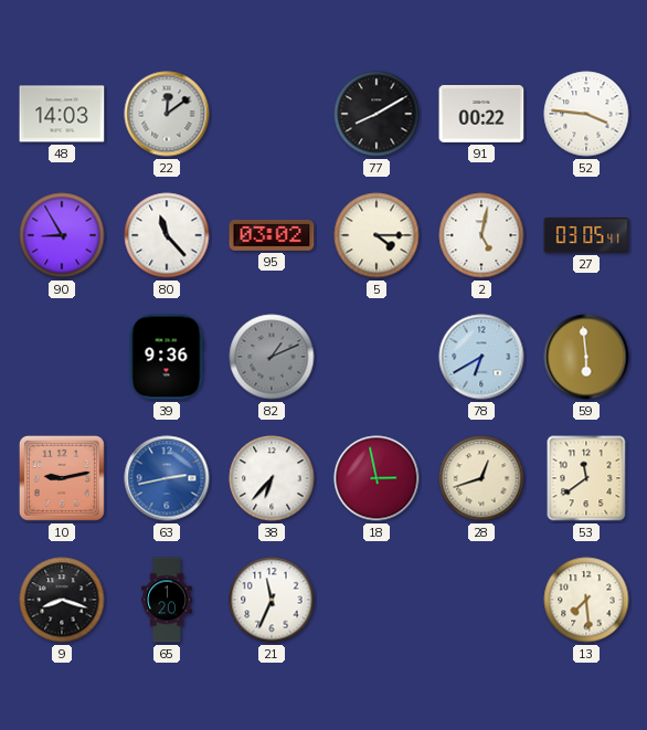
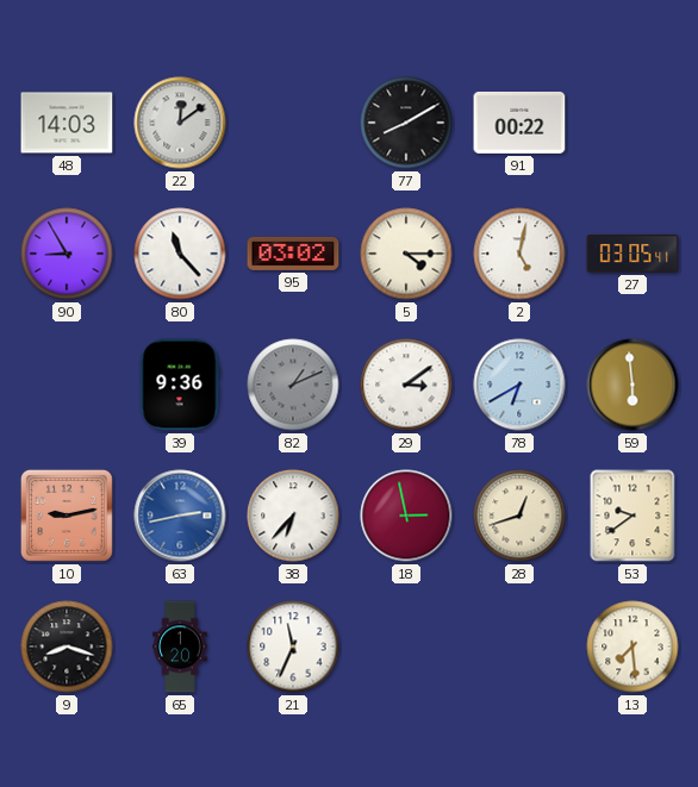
52: 3:46 -> none
29: none -> 3:09
53: 11:39 -> 9:39
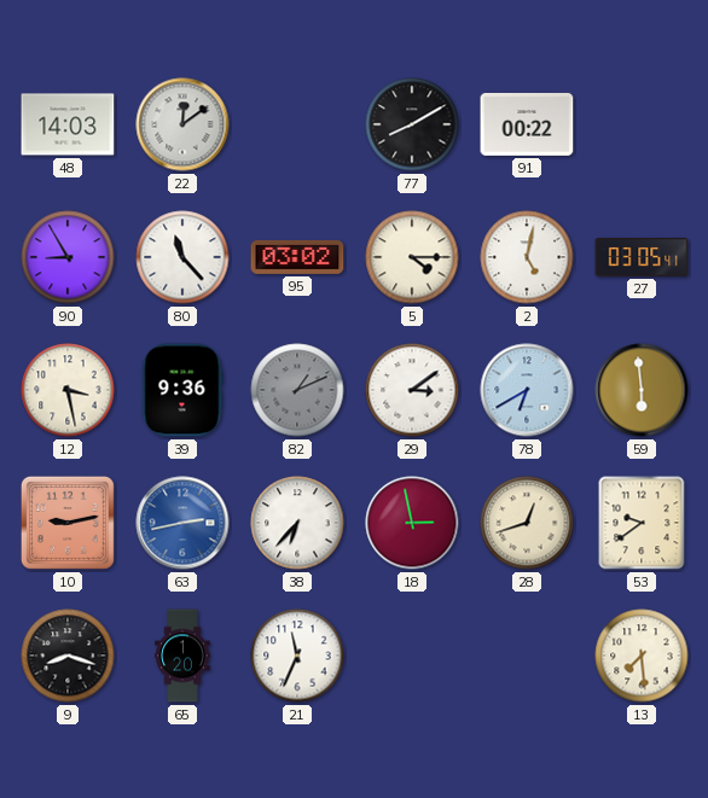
12: none -> 3:28
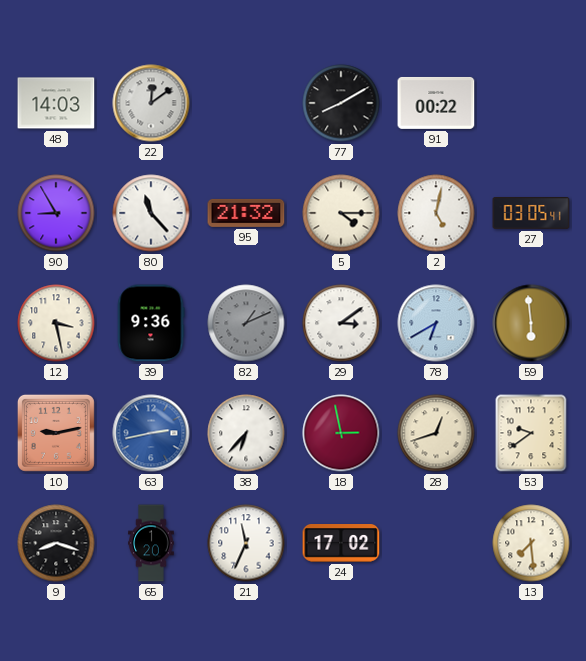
95: 03:02 -> 21:32
24: none -> 17:02
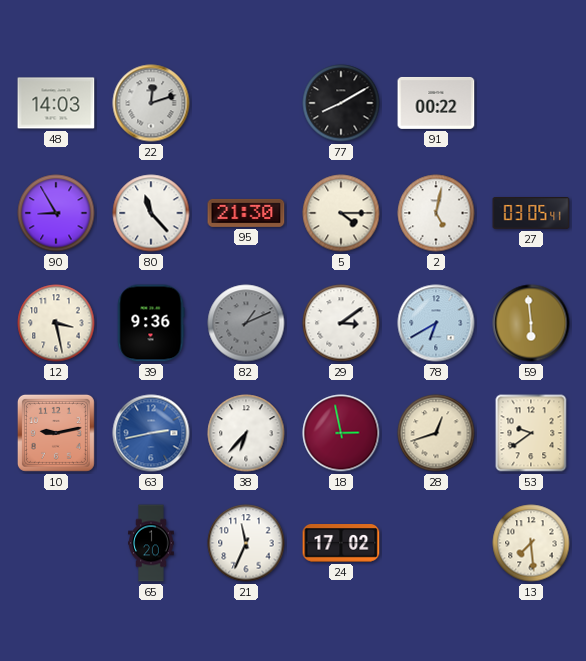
22: 12:09 -> 12:12
95: 21:32 -> 21:30
9: 8:18 -> none
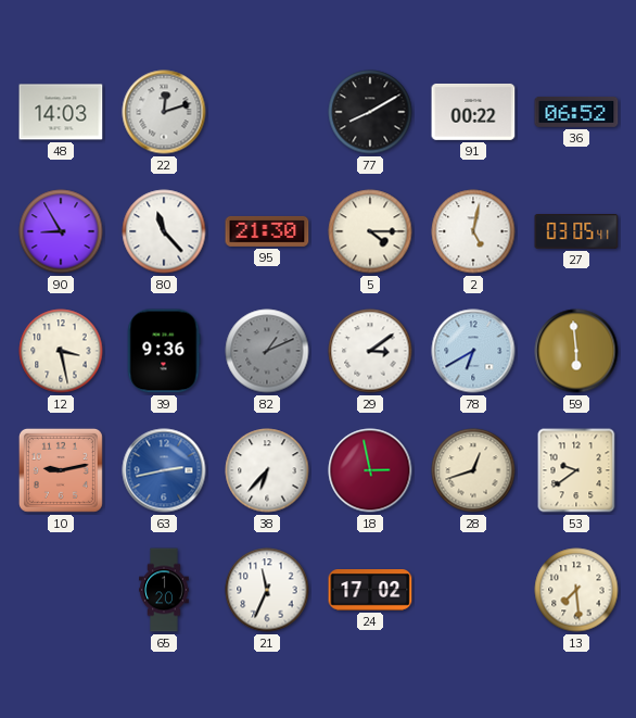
36: none -> 06:52
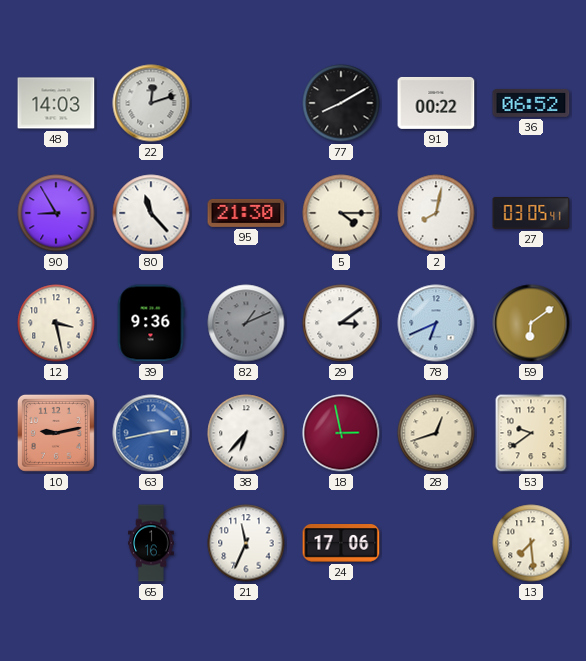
2: 5:02 -> 8:02
78: 6:40 -> 6:41
59: 5:59 -> 6:09
65: 1:20 -> 1:16
24: 17:02 -> 17:06
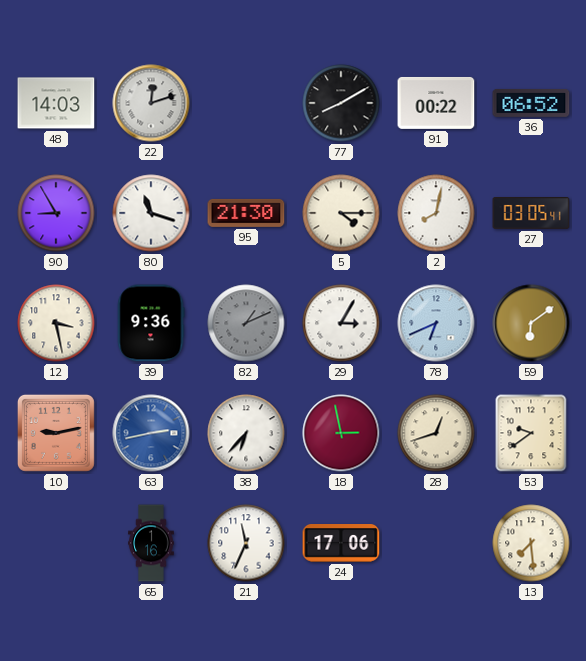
80: 11:23 -> 11:18
29: 3:09 -> 3:05
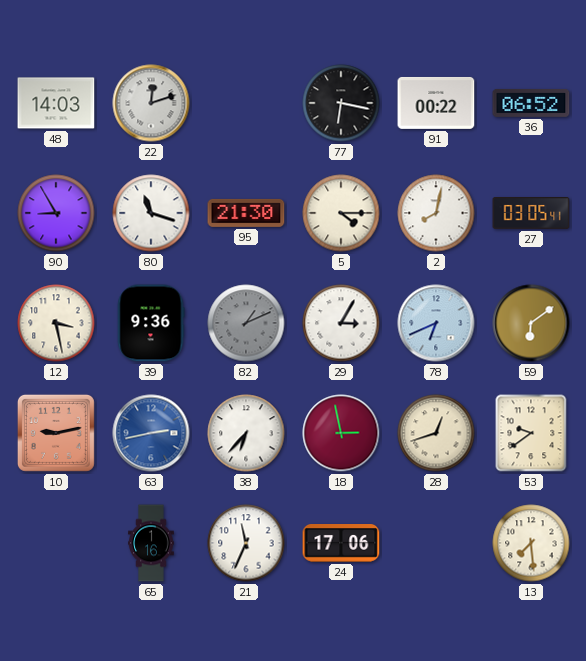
77: 8:10 -> 6:17
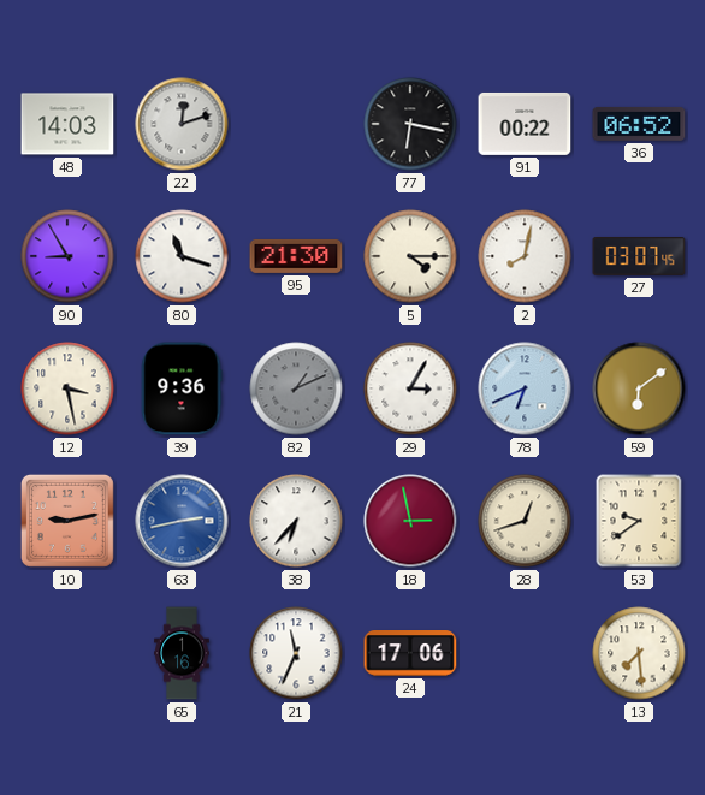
27: 03:05 -> 03:07
